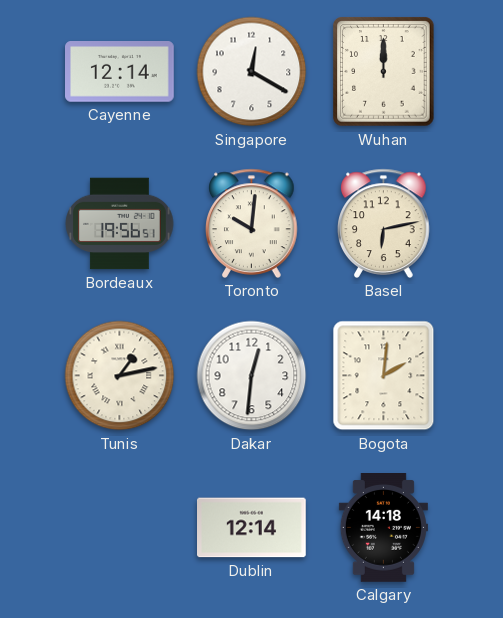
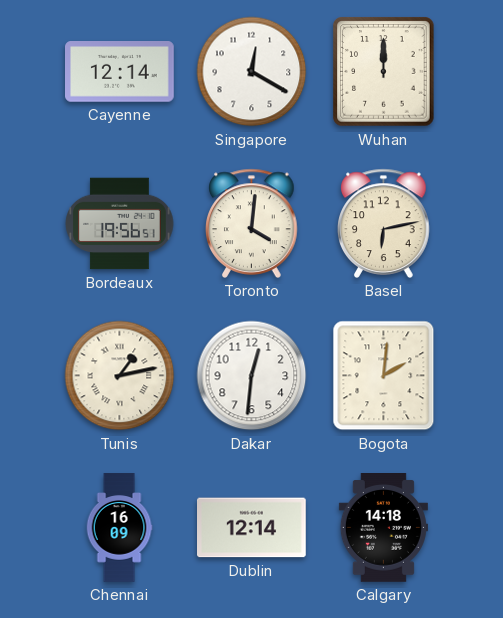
Toronto: 10:01 -> 4:01
Chennai: none -> 16:09
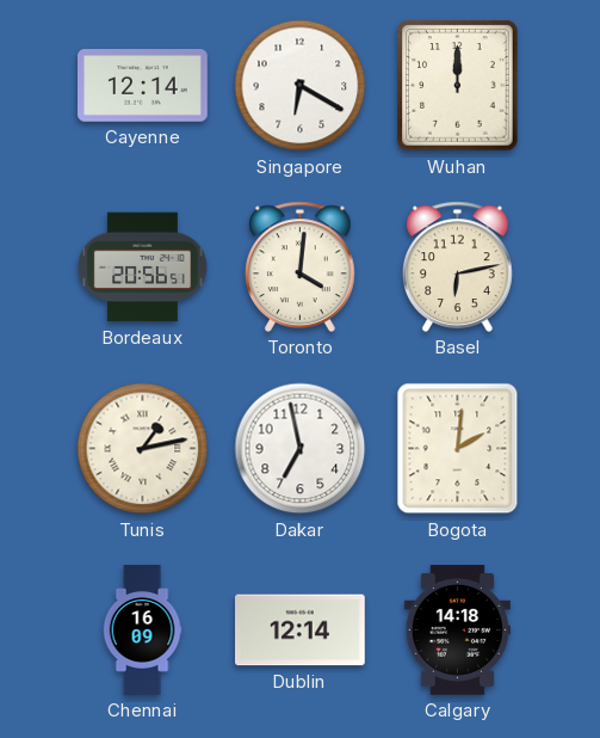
Singapore: 12:20 -> 6:20
Bordeaux: 19:56 -> 20:56
Dakar: 12:31 -> 6:58
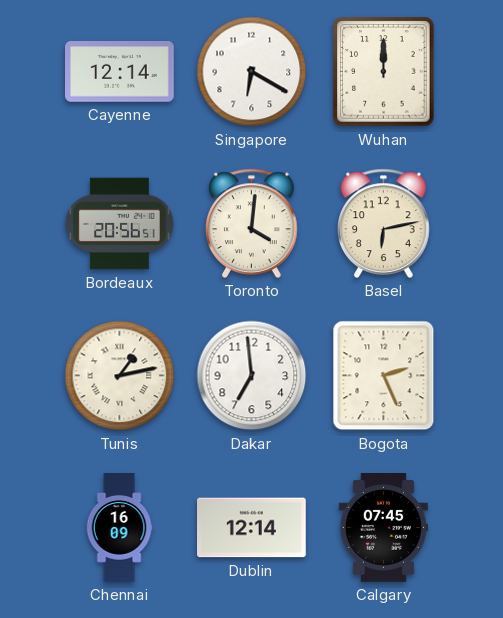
Dakar: 6:58 -> 6:59
Bogota: 2:01 -> 2:26
Calgary: 14:18 -> 07:45
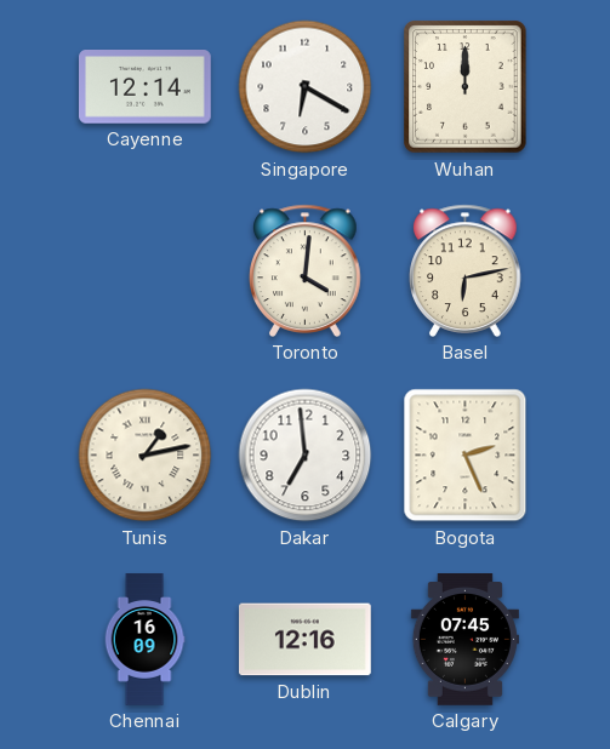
Bordeaux: 20:56 -> none
Dublin: 12:14 -> 12:16
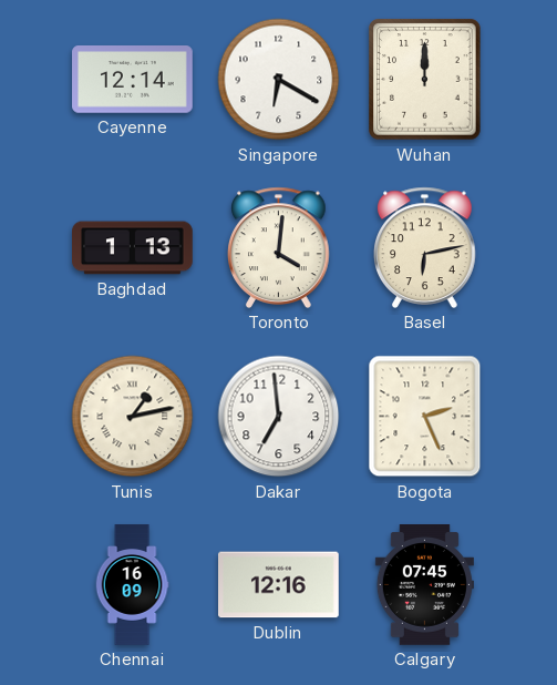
Baghdad: none -> 1:13
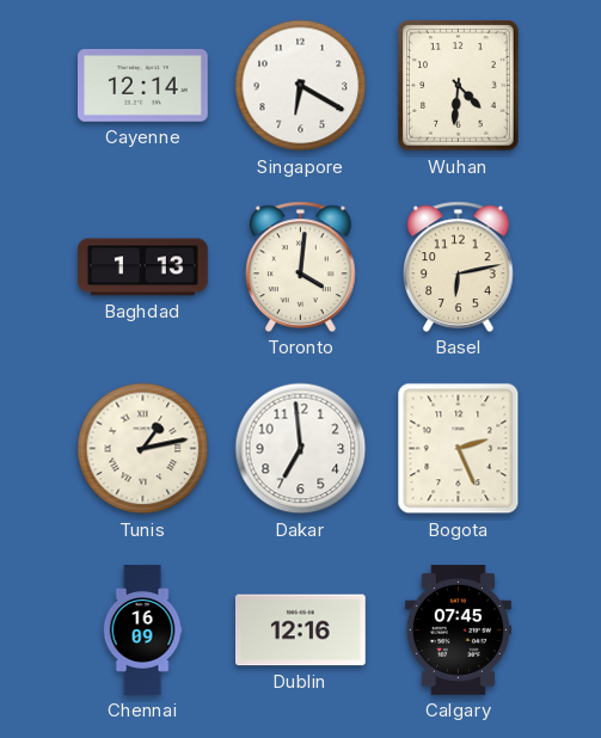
Wuhan: 12:00 -> 4:31
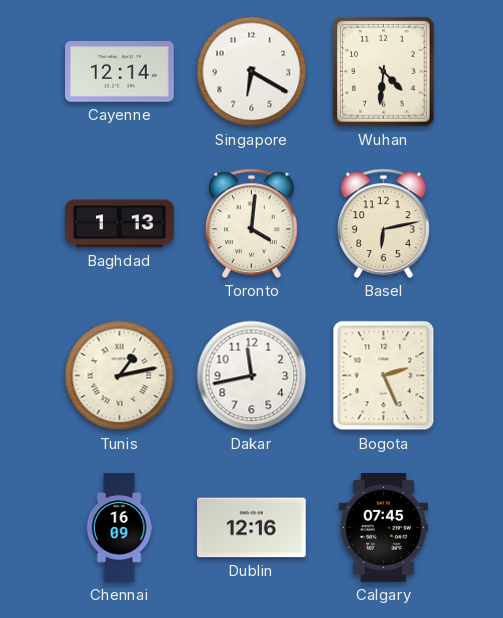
Dakar: 6:59 -> 11:43
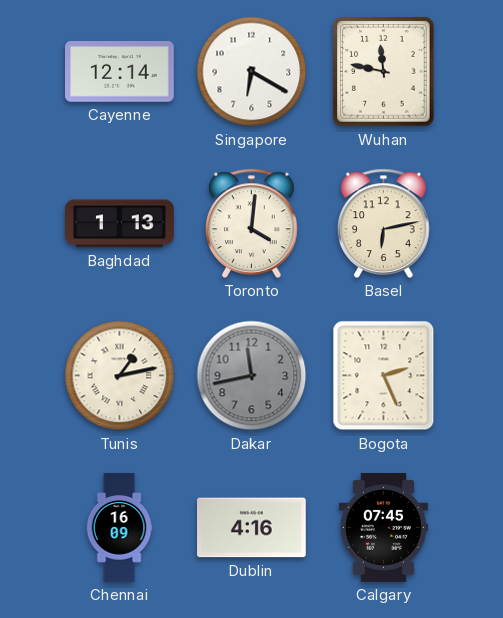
Wuhan: 4:31 -> 11:47
Dakar dial: white -> grey
Dublin: 12:16 -> 4:16
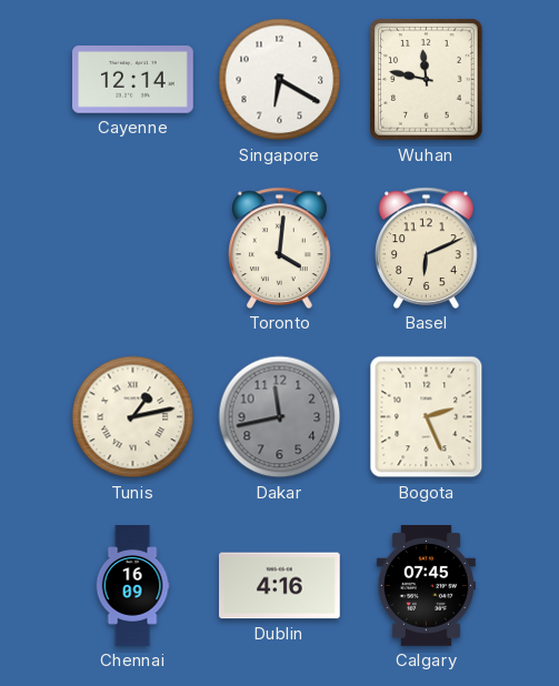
Baghdad: 1:13 -> none
Basel: 6:13 -> 6:11
